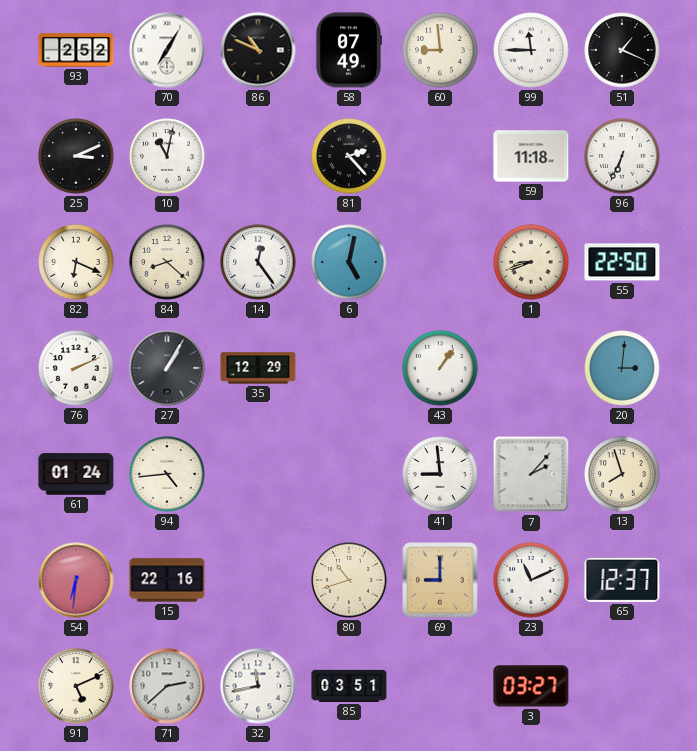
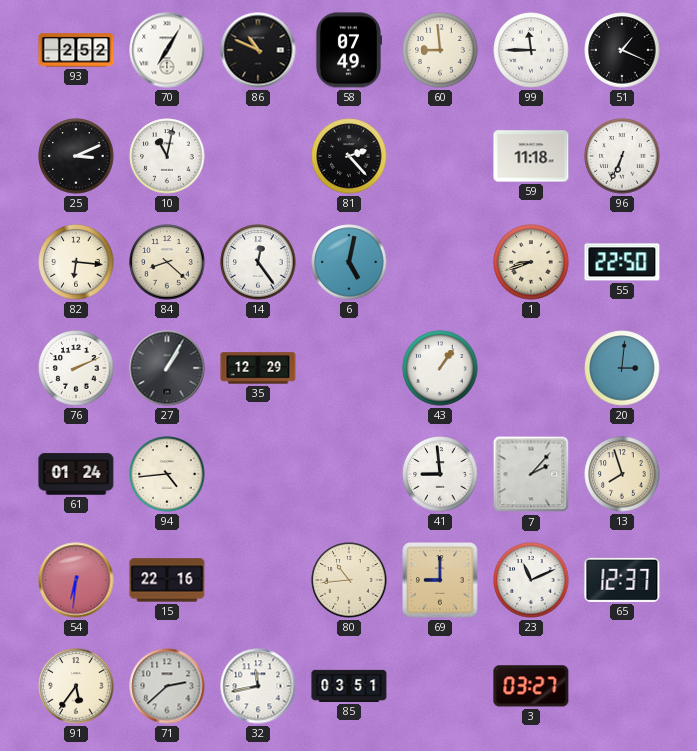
82: 6:19 -> 6:16
80: 10:42 -> 10:44
91: 5:11 -> 5:36
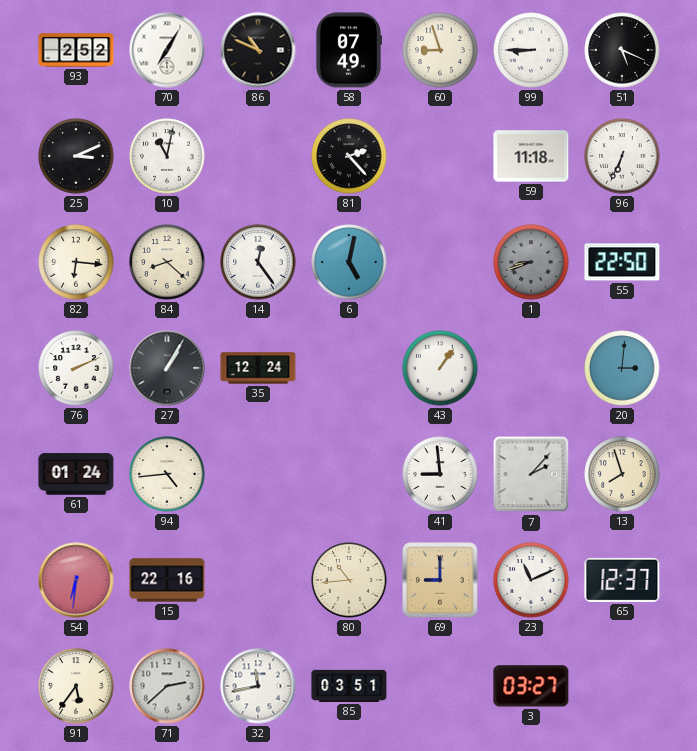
60: 8:59 -> 8:57
99: 11:45 -> 8:45
51: 1:19 -> 5:19
1 dial: cream -> grey
35: 12:29 -> 12:24
